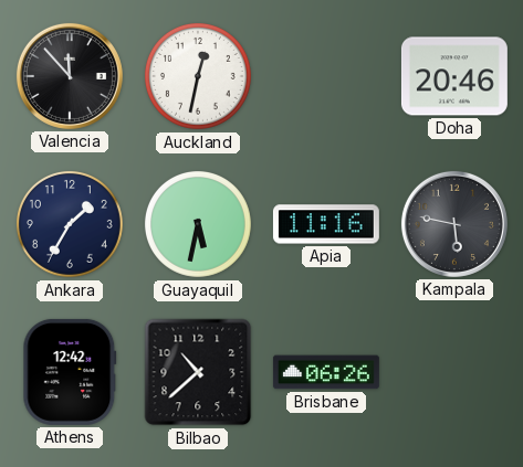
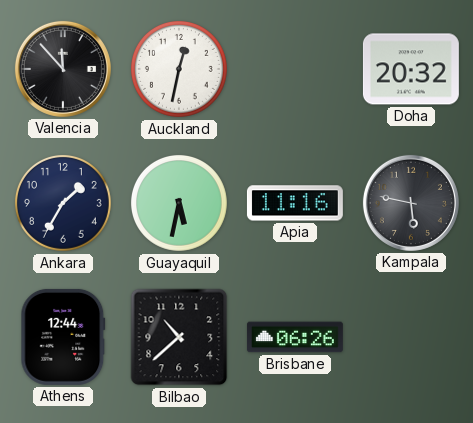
Doha: 20:46 -> 20:32
Athens: 12:42 -> 12:44
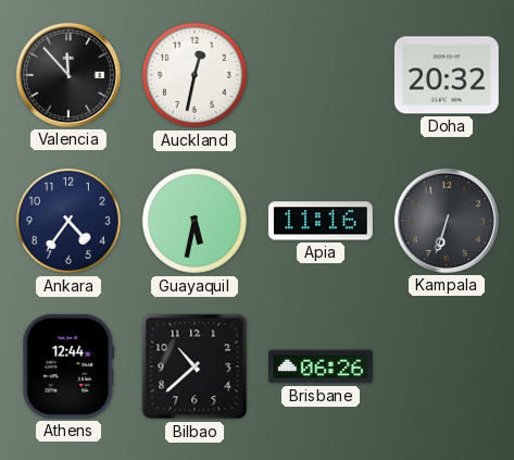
Ankara: 1:35 -> 4:36
Kampala: 5:47 -> 6:33
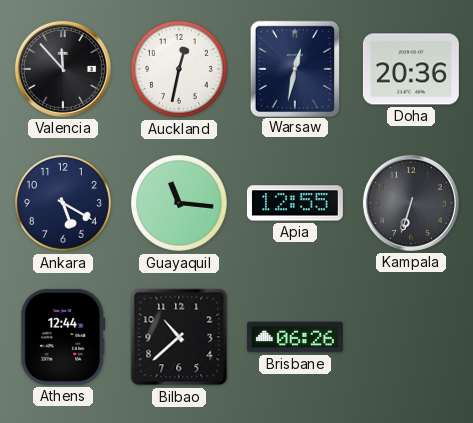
Warsaw: none -> 12:32
Doha: 20:32 -> 20:36
Ankara: 4:36 -> 5:20
Guayaquil: 5:32 -> 11:16
Apia: 11:16 -> 12:55
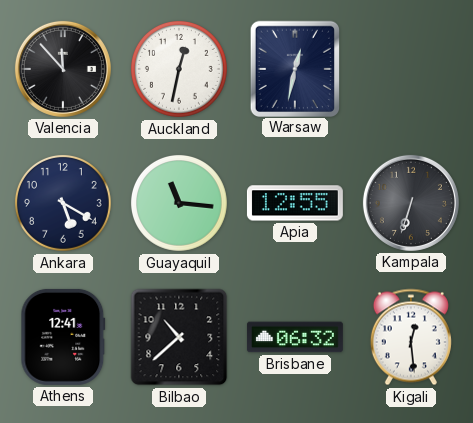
Doha: 20:36 -> none
Athens: 12:44 -> 12:41
Brisbane: 06:26 -> 06:32
Kigali: none -> 12:29
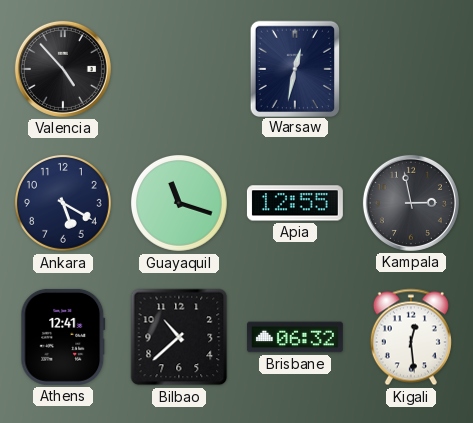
Valencia: 11:53 -> 4:53
Auckland: 12:32 -> none
Guayaquil: 11:16 -> 11:18
Kampala: 6:33 -> 2:58
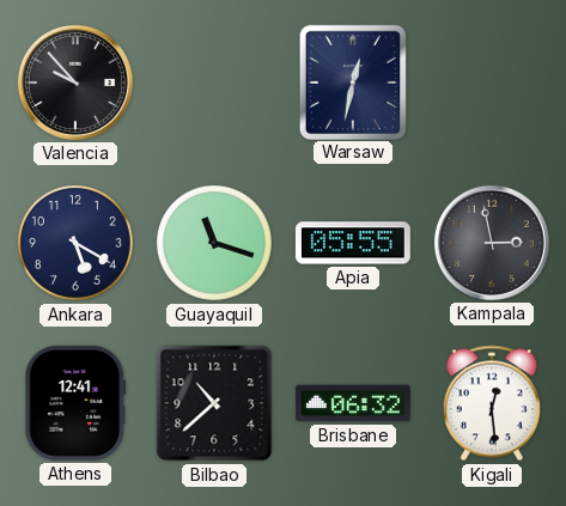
Valencia: 4:53 -> 9:53
Apia: 12:55 -> 05:55
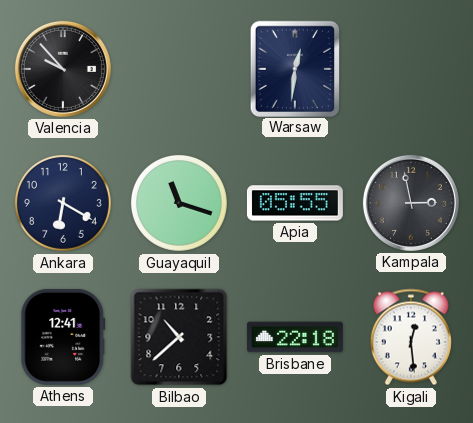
Warsaw: 12:32 -> 12:31
Ankara: 5:20 -> 6:20
Brisbane: 06:32 -> 22:18
